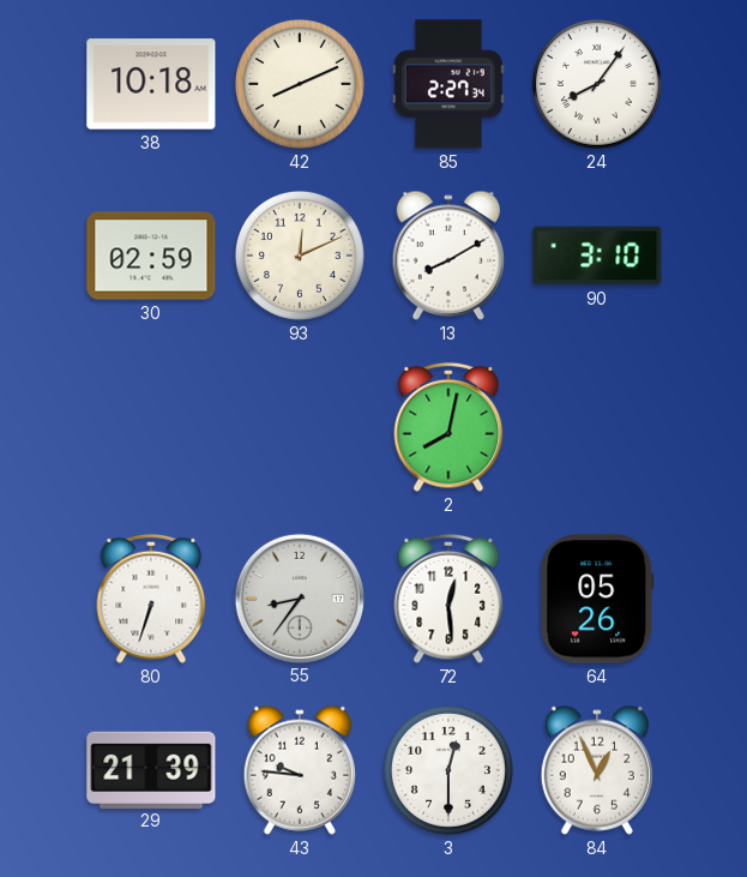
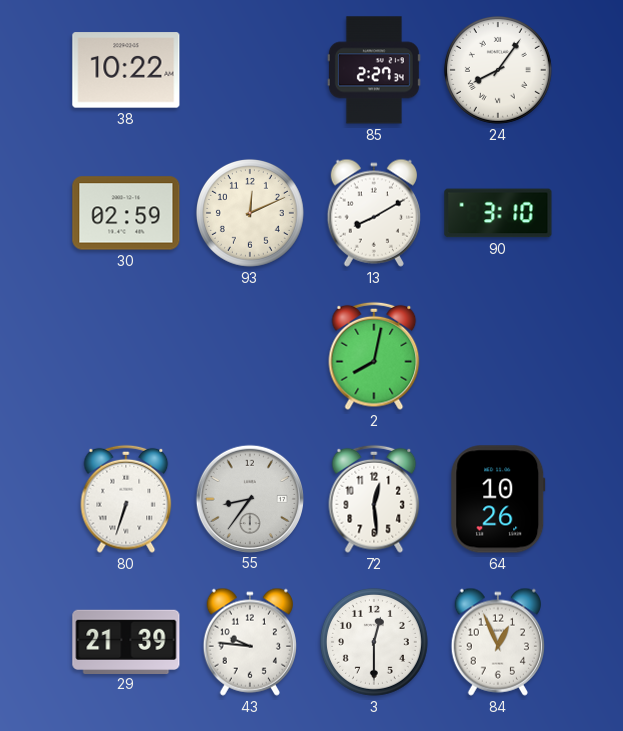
38: 10:18 -> 10:22
42: 8:11 -> none
64: 05:26 -> 10:26
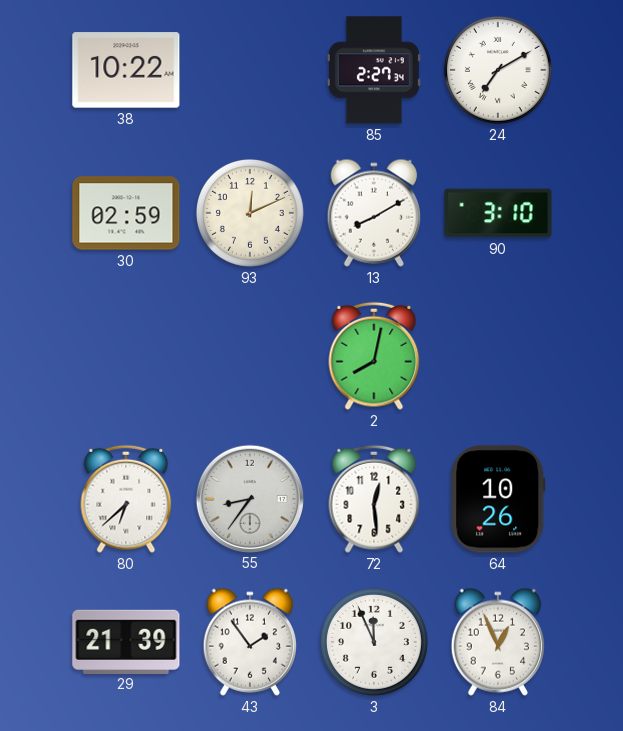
24: 8:06 -> 7:10
80: 6:33 -> 6:38
43: 9:46 -> 1:54
3: 12:30 -> 11:56
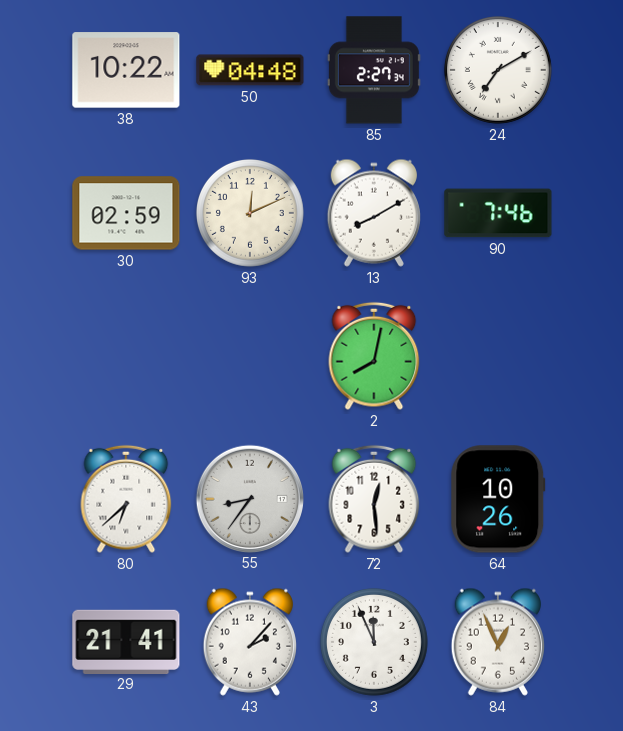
50: none -> 04:48
90: 3:10 -> 7:46
29: 21:39 -> 21:41
43: 1:54 -> 2:07
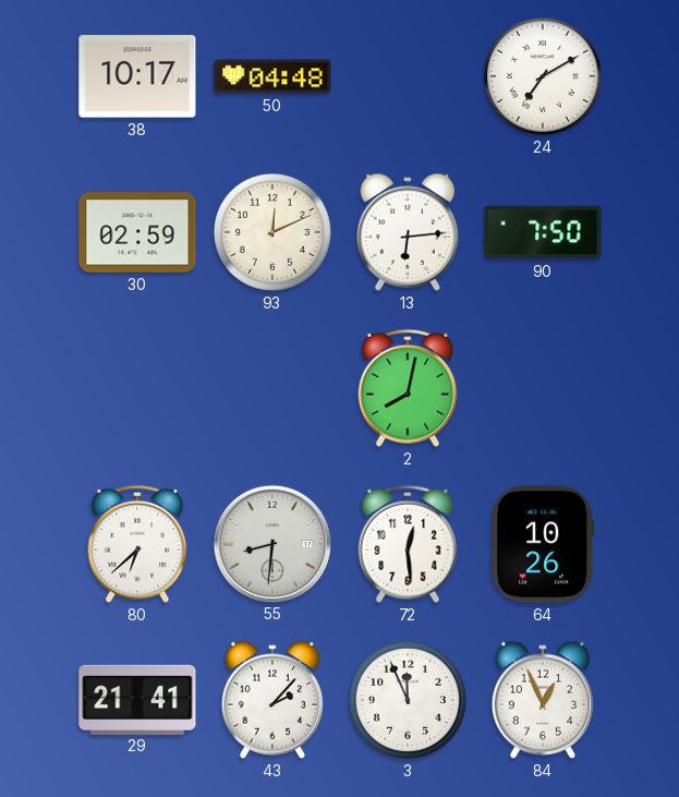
38: 10:22 -> 10:17
85: 2:27 -> none
13: 8:10 -> 6:14
90: 7:46 -> 7:50
55: 8:36 -> 8:31
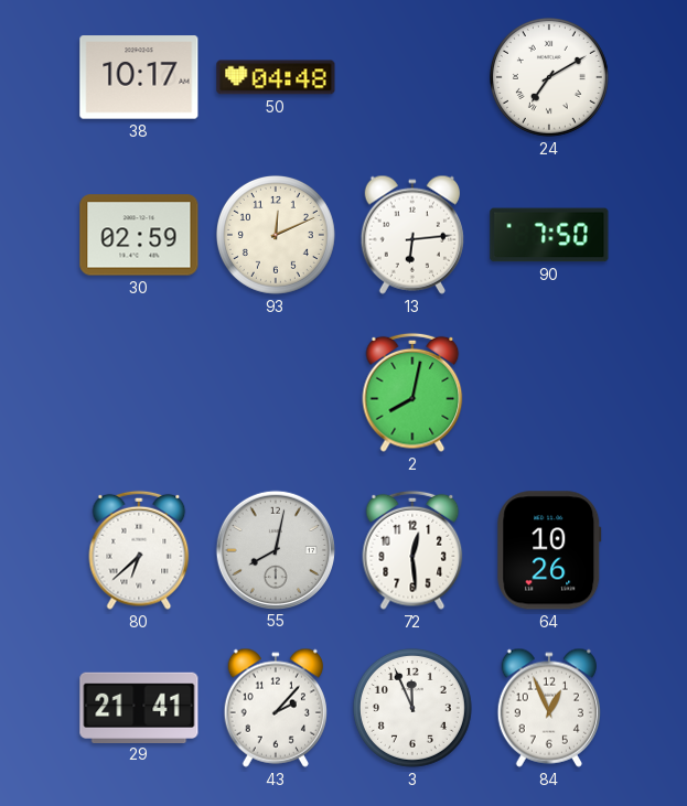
55: 8:31 -> 8:02
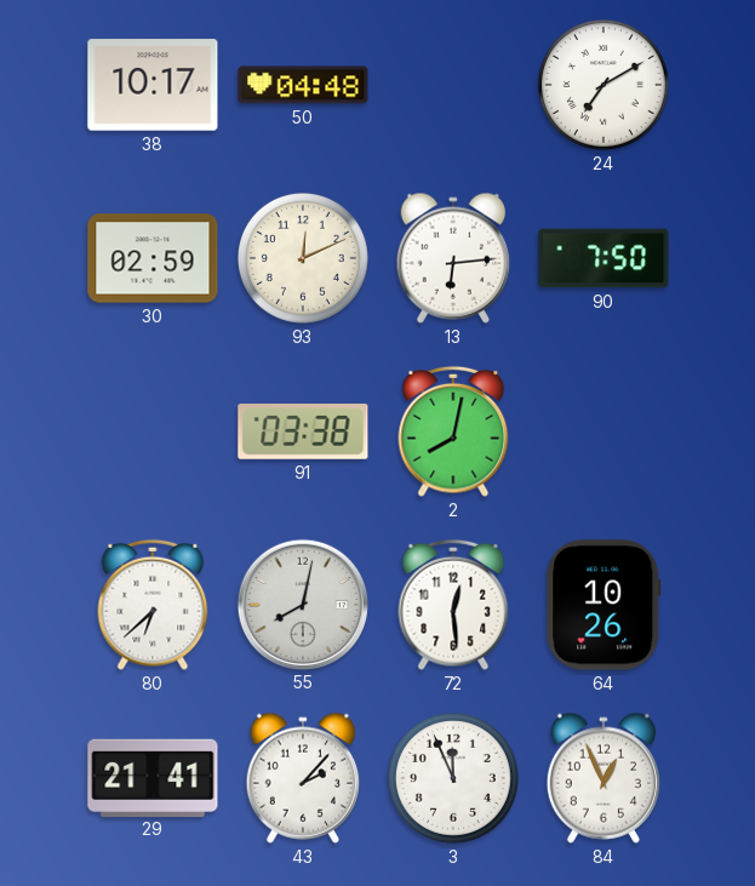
91: none -> 03:38
